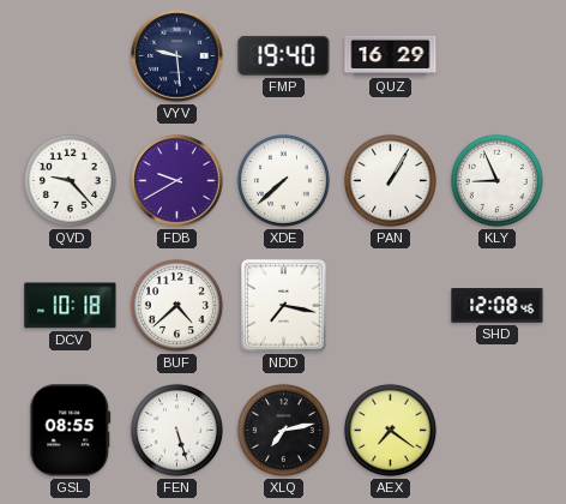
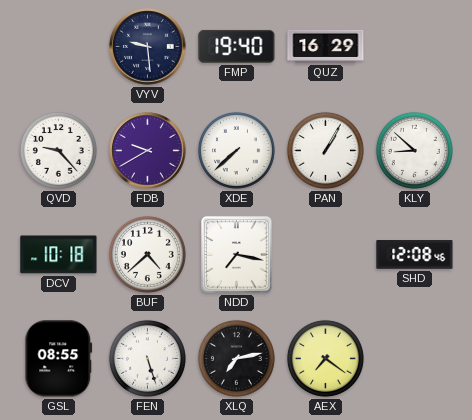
KLY: 8:56 -> 8:52
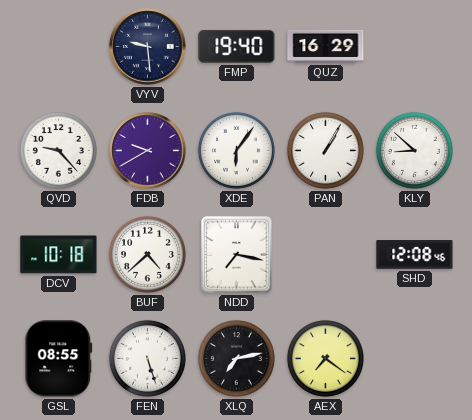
XDE: 7:38 -> 6:06
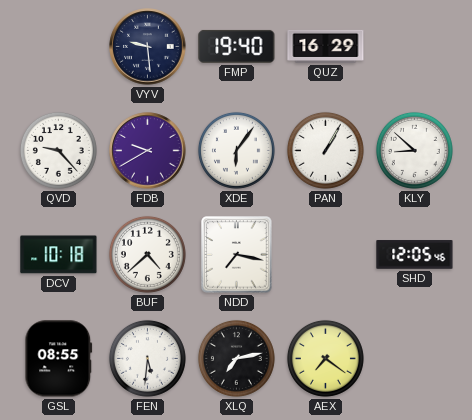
SHD: 12:08 -> 12:05
FEN: 5:27 -> 5:31
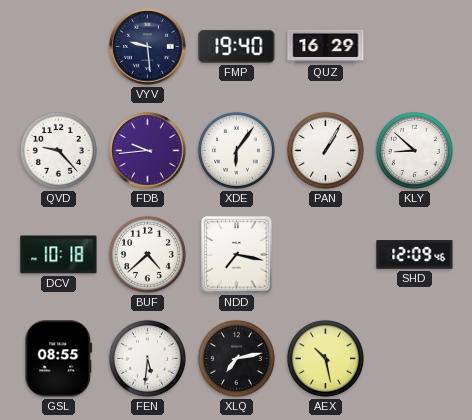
FDB: 9:40 -> 9:44
SHD: 12:05 -> 12:09
AEX: 7:21 -> 10:28
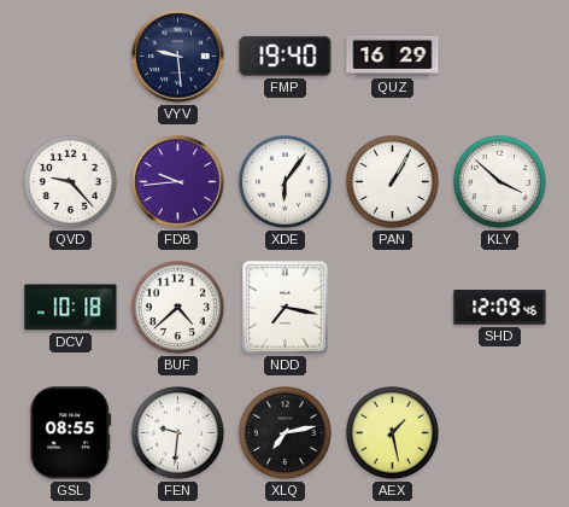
KLY: 8:52 -> 3:52
FEN: 5:31 -> 9:31
AEX: 10:28 -> 1:28
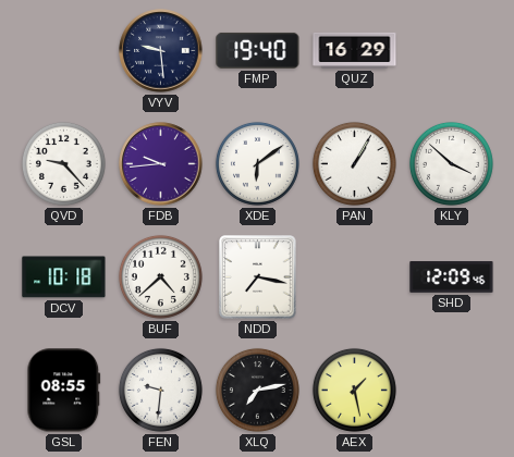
XDE: 6:06 -> 6:09
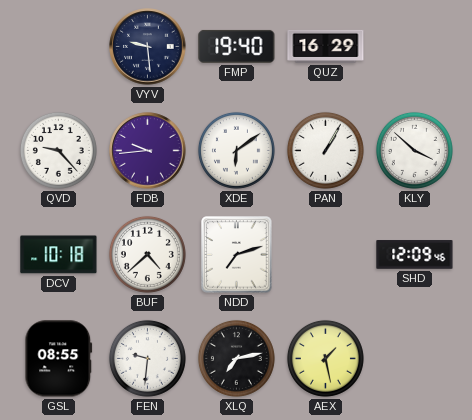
NDD: 7:17 -> 7:12
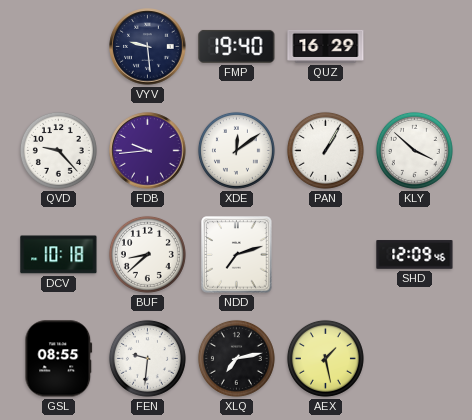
XDE: 6:09 -> 12:09
BUF: 4:38 -> 8:38
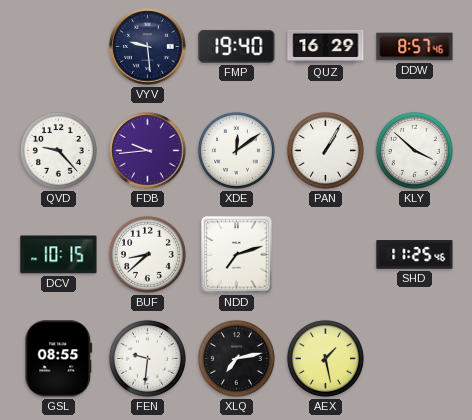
DDW: none -> 8:57
DCV: 10:18 -> 10:15
SHD: 12:09 -> 11:25
